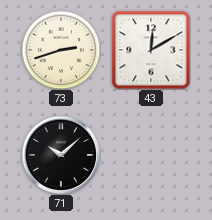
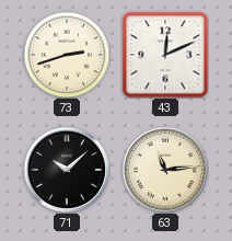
43: 12:10 -> 12:11
63: none -> 11:14
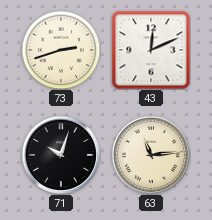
71: 10:08 -> 10:03
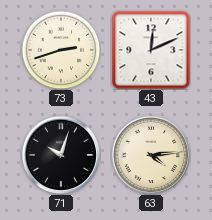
63: 11:14 -> 4:14
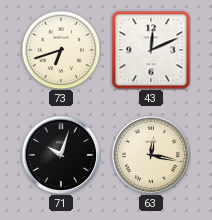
73: 2:42 -> 6:42
63: 4:14 -> 12:17
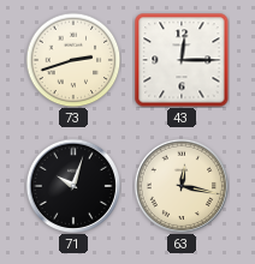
73: 6:42 -> 2:42
43: 12:11 -> 12:15
